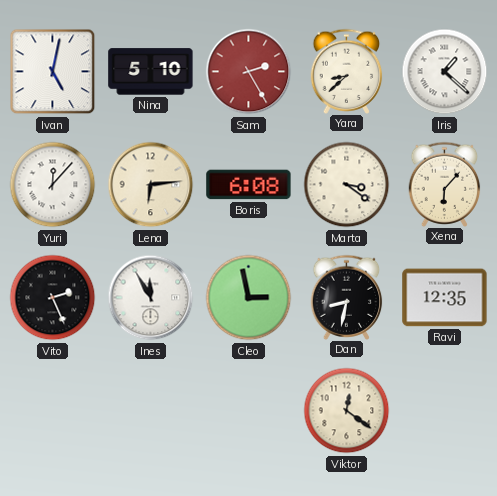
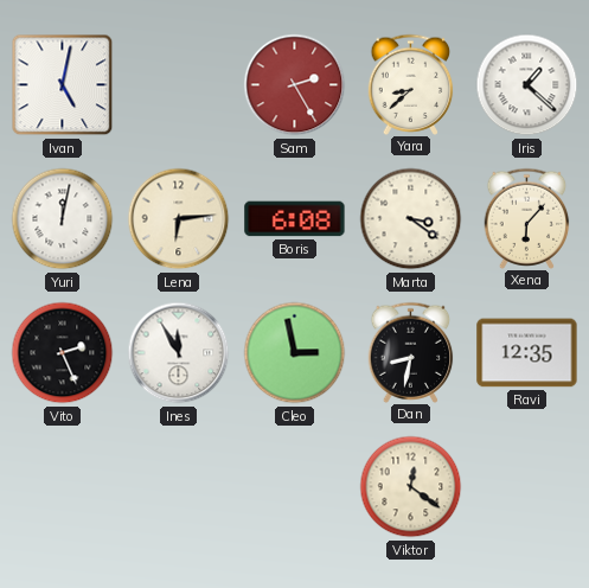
Nina: 5:10 -> none
Yuri: 12:07 -> 12:02
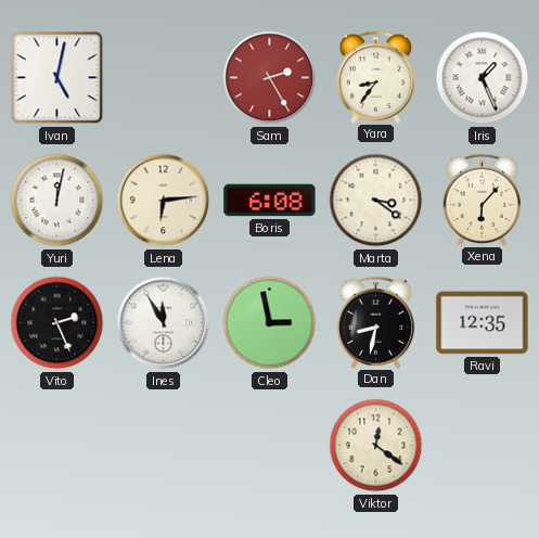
Yara: 8:38 -> 8:36
Iris: 1:22 -> 1:26
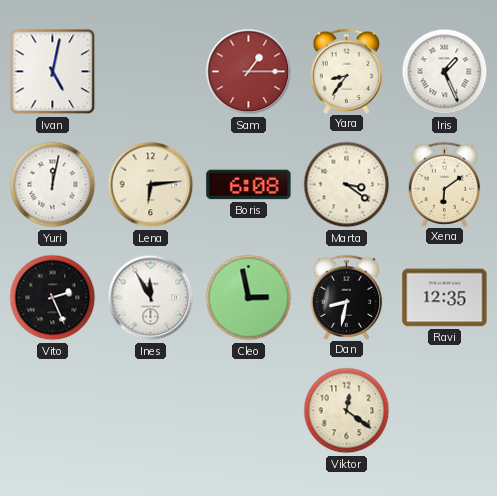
Sam: 2:25 -> 1:15
Xena: 6:07 -> 6:09
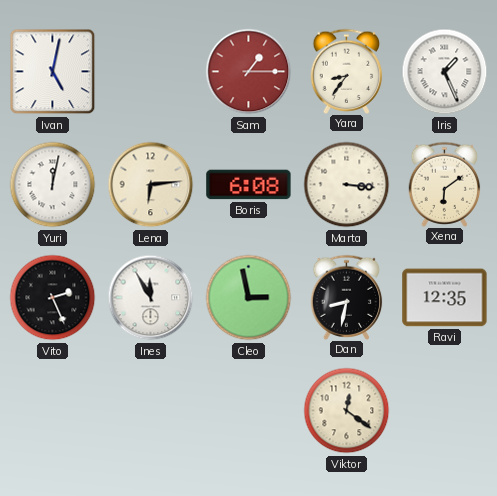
Marta: 3:21 -> 3:16
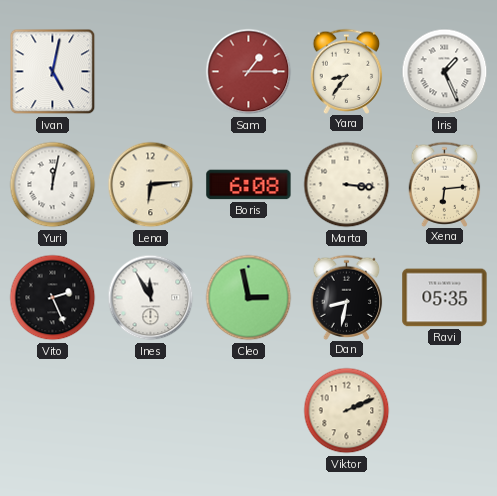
Xena: 6:09 -> 6:14
Ravi: 12:35 -> 05:35
Viktor: 12:21 -> 2:11
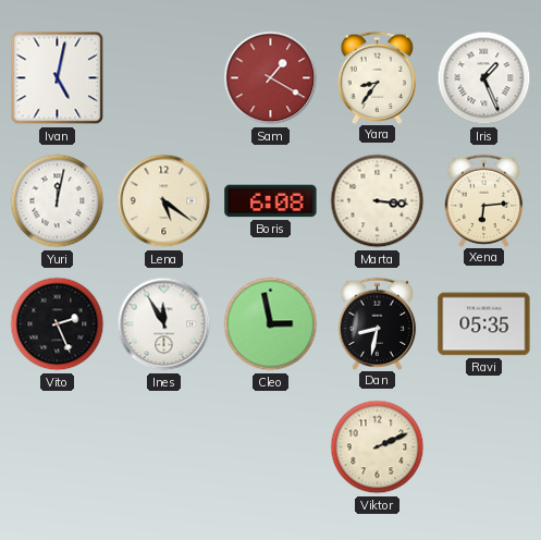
Sam: 1:15 -> 1:20
Lena: 6:14 -> 5:21
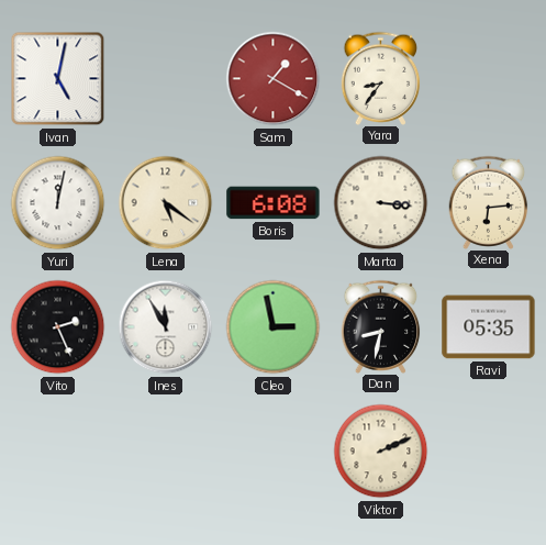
Iris: 1:26 -> none
